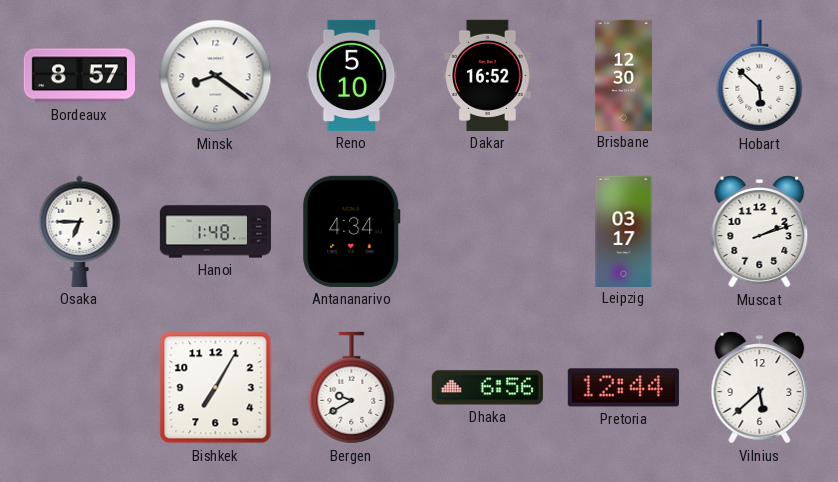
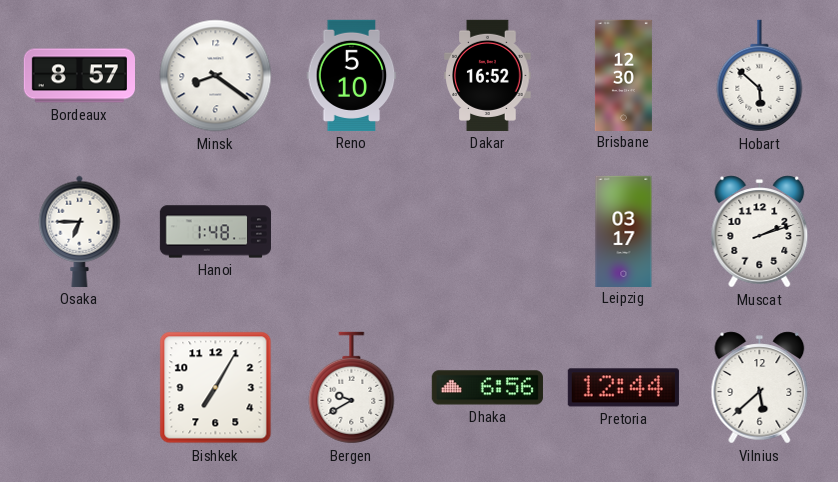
Antananarivo: 4:34 -> none
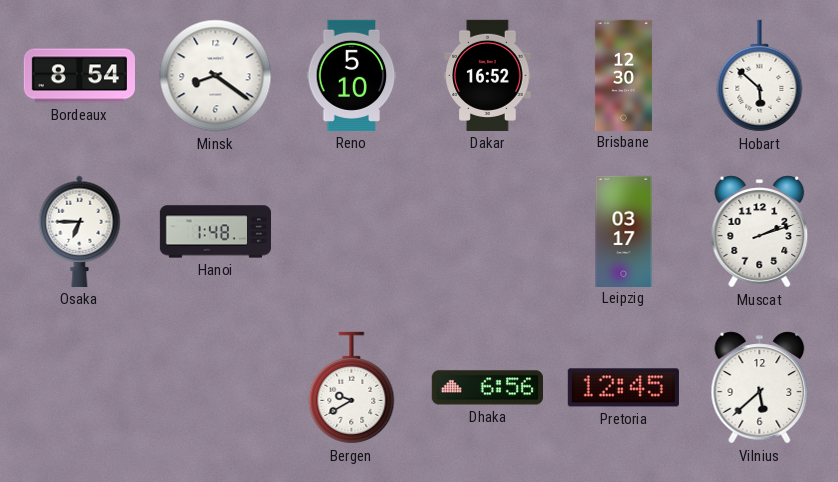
Bordeaux: 8:57 -> 8:54
Bishkek: 7:05 -> none
Pretoria: 12:44 -> 12:45
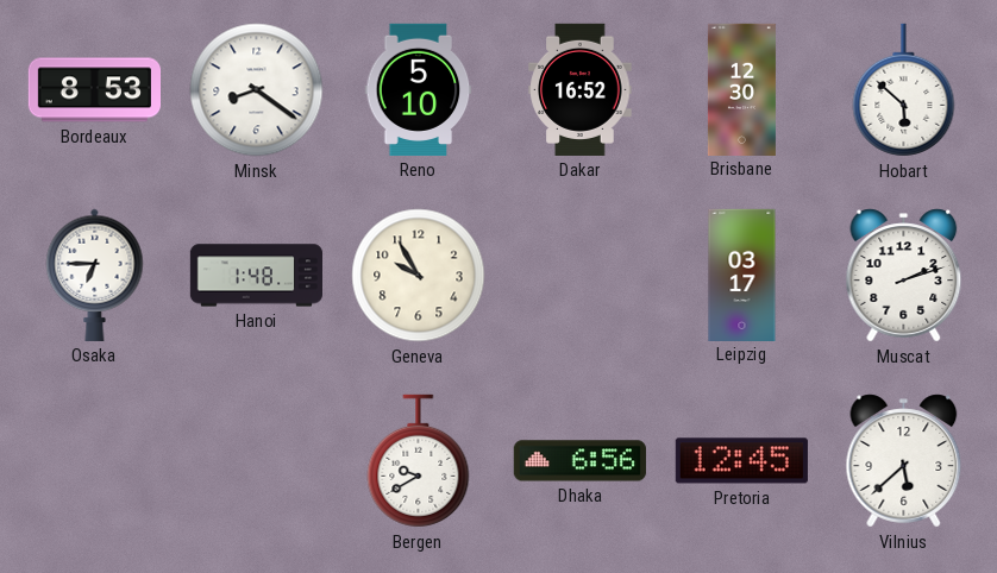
Bordeaux: 8:54 -> 8:53
Geneva: none -> 9:55
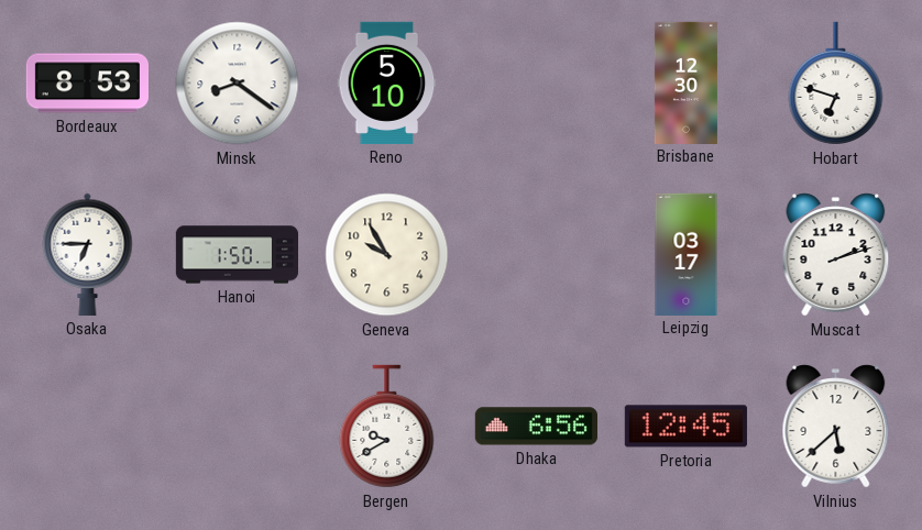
Dakar: 16:52 -> none
Hobart: 5:52 -> 6:48
Hanoi: 1:48 -> 1:50
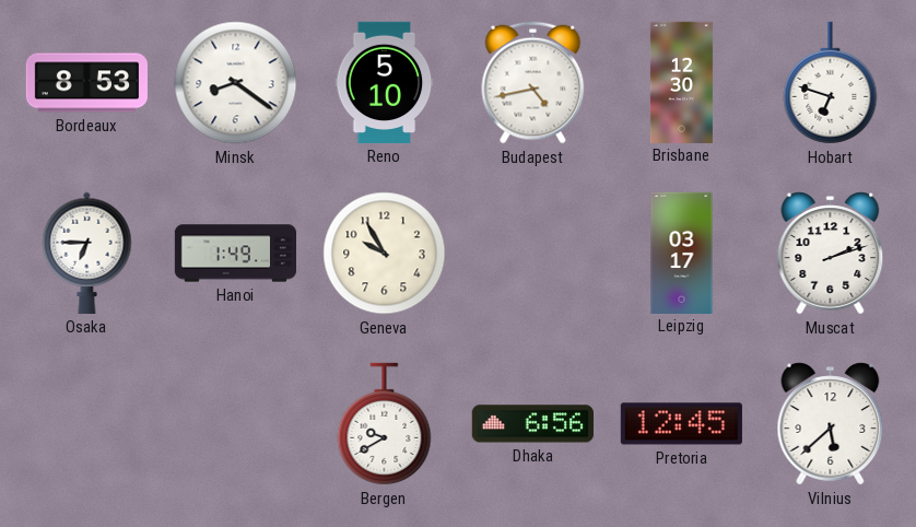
Budapest: none -> 4:43
Hanoi: 1:50 -> 1:49
